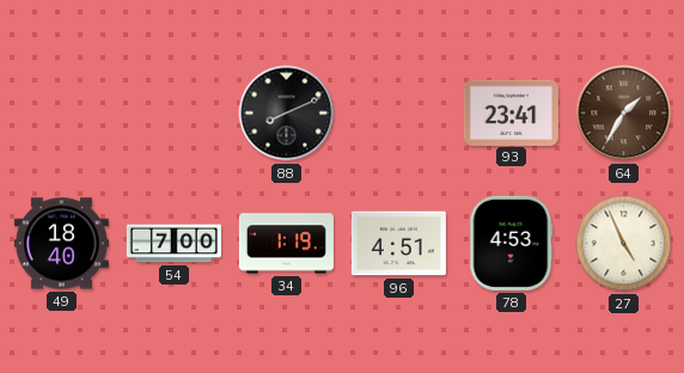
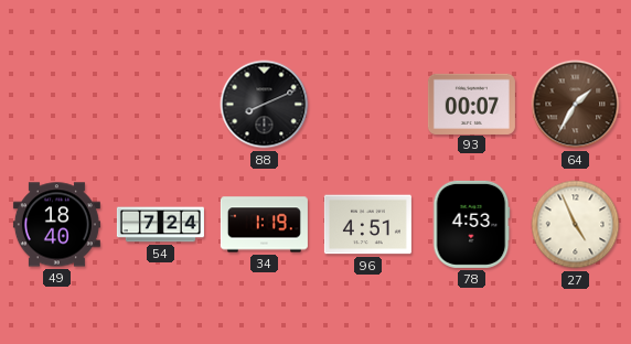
93: 23:41 -> 00:07
54: 7:00 -> 7:24
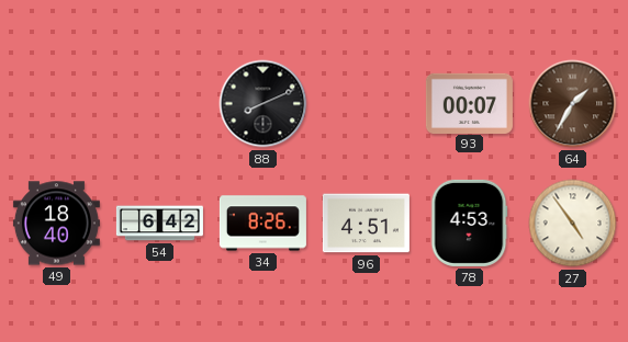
54: 7:24 -> 6:42
34: 1:19 -> 8:26
27: 4:56 -> 4:54
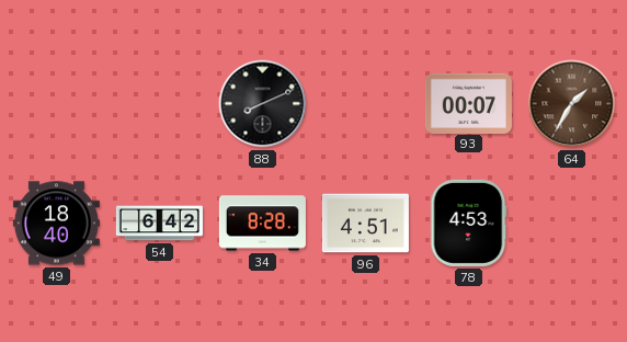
34: 8:26 -> 8:28
27: 4:54 -> none
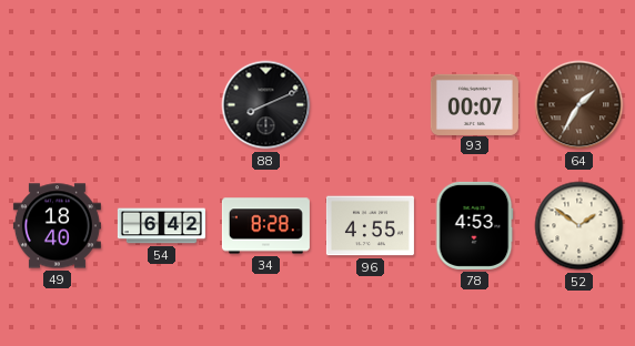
96: 4:51 -> 4:55
52: none -> 1:51
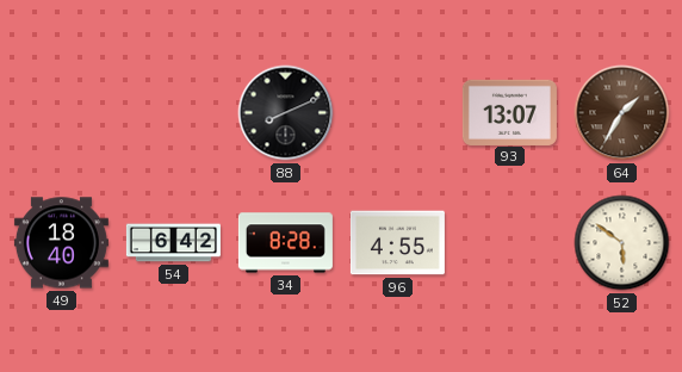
93: 00:07 -> 13:07
78: 4:53 -> none
52: 1:51 -> 5:51
